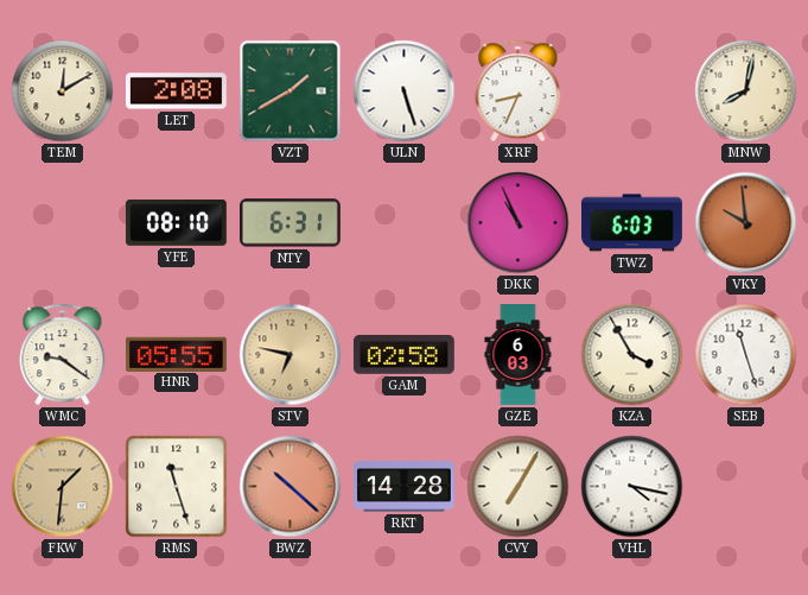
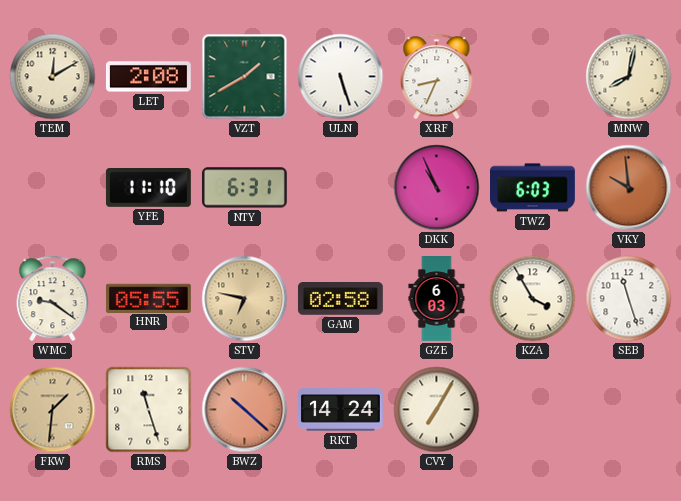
YFE: 08:10 -> 11:10
RKT: 14:28 -> 14:24
VHL: 4:17 -> none
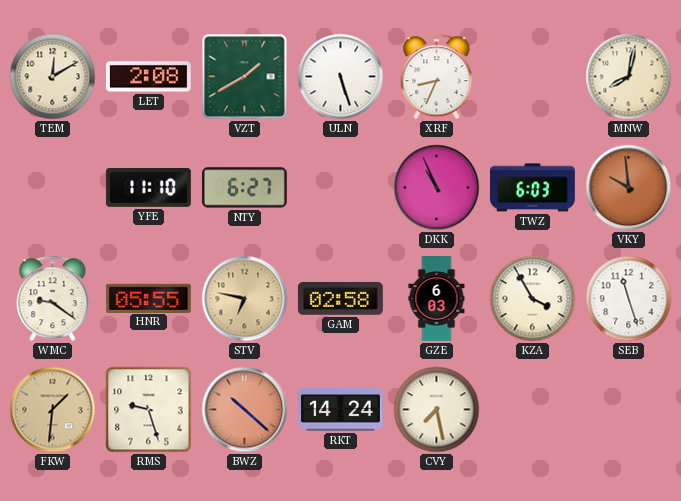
NTY: 6:31 -> 6:27
RMS: 11:27 -> 9:27
CVY: 7:05 -> 7:28
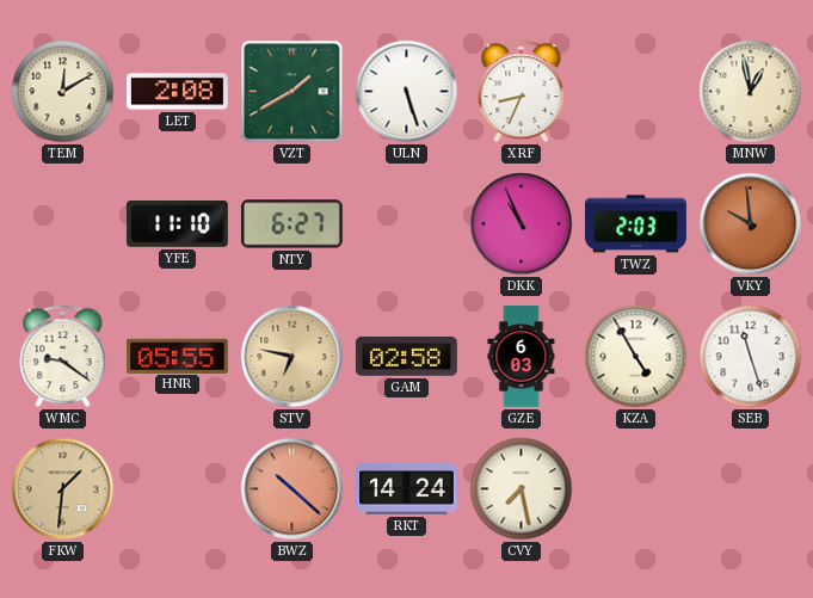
MNW: 8:02 -> 12:58
TWZ: 6:03 -> 2:03
KZA: 3:55 -> 4:55
RMS: 9:27 -> none
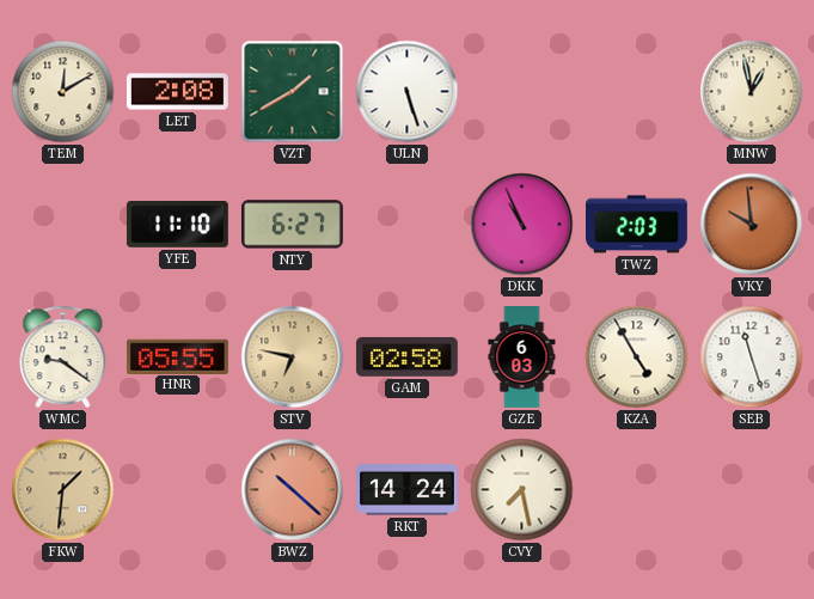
XRF: 8:34 -> none
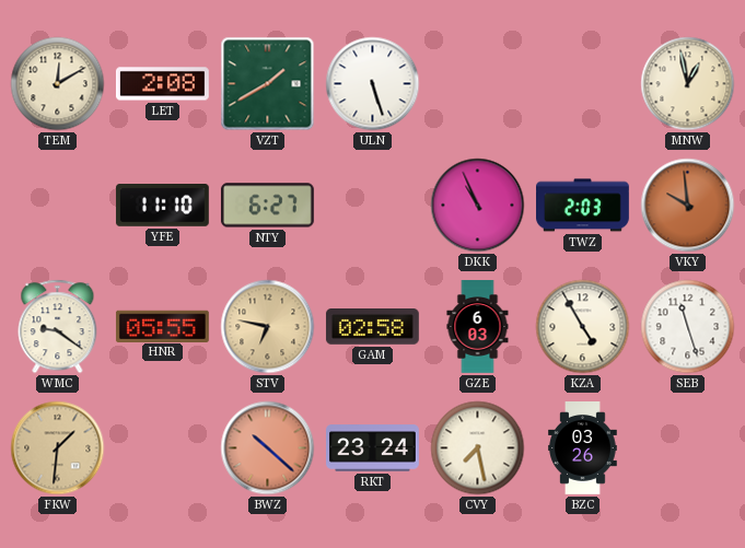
RKT: 14:24 -> 23:24
BZC: none -> 03:26
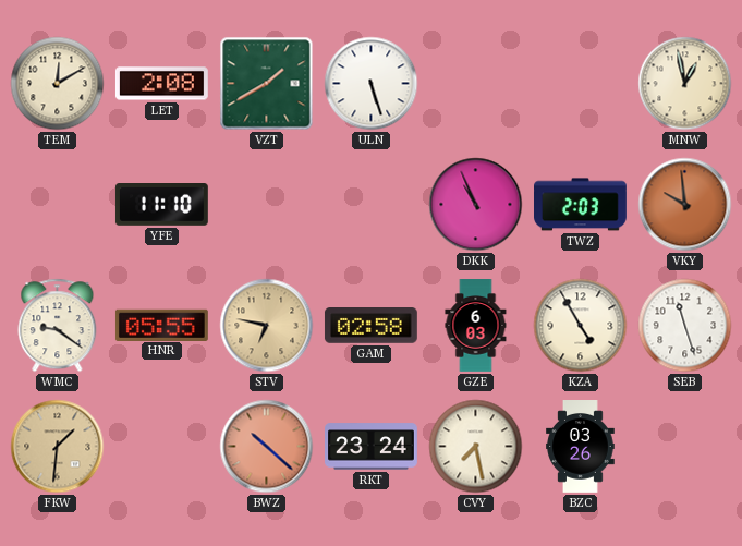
NTY: 6:27 -> none
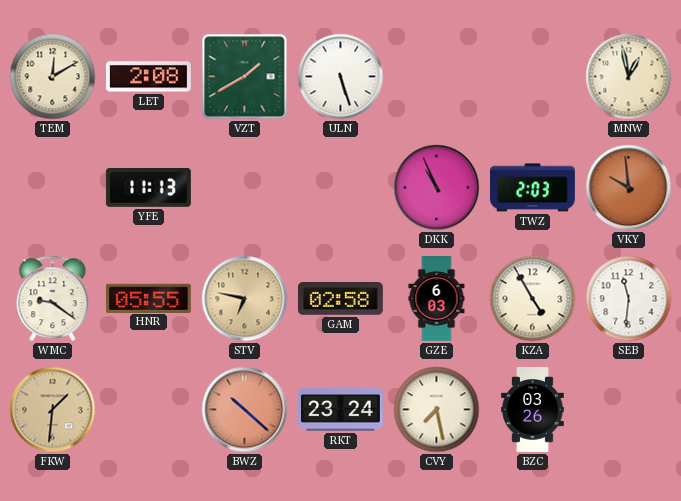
YFE: 11:10 -> 11:13
SEB: 11:27 -> 11:31
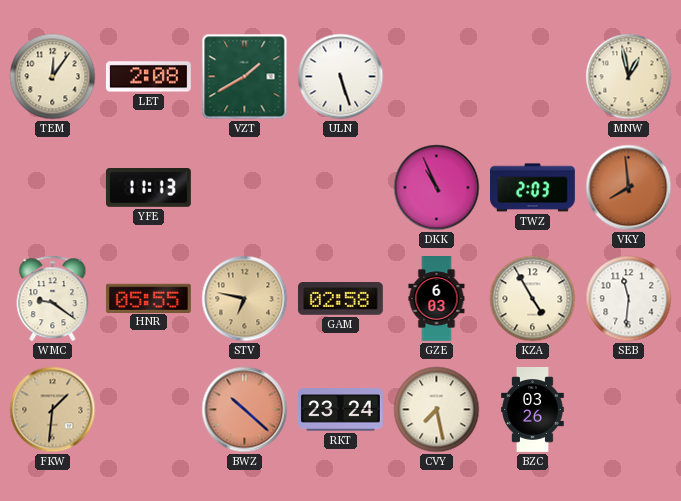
TEM: 12:10 -> 12:06
VKY: 9:59 -> 7:59
